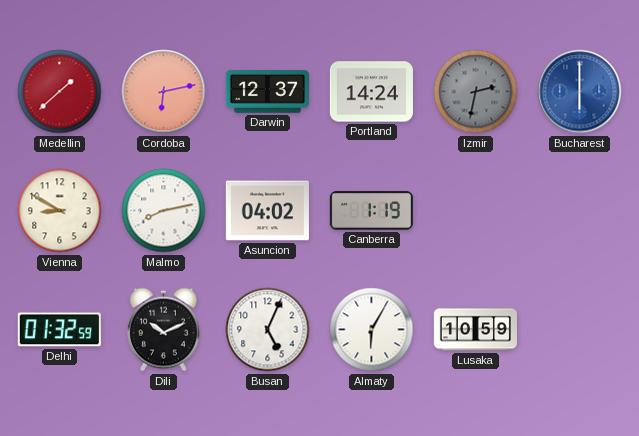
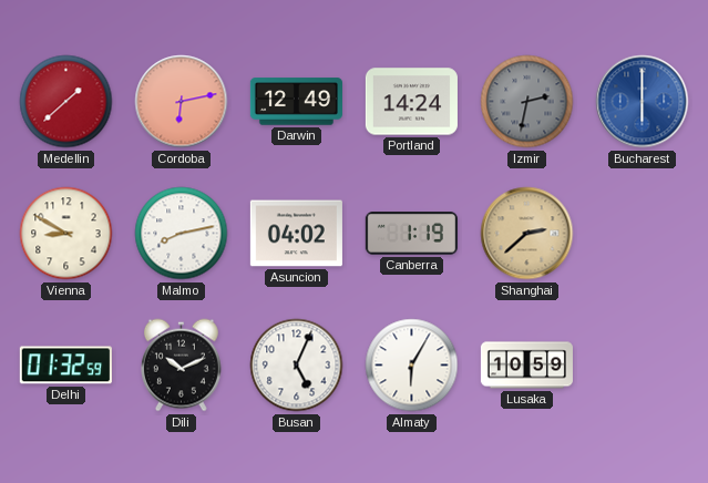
Darwin: 12:37 -> 12:49
Shanghai: none -> 2:38
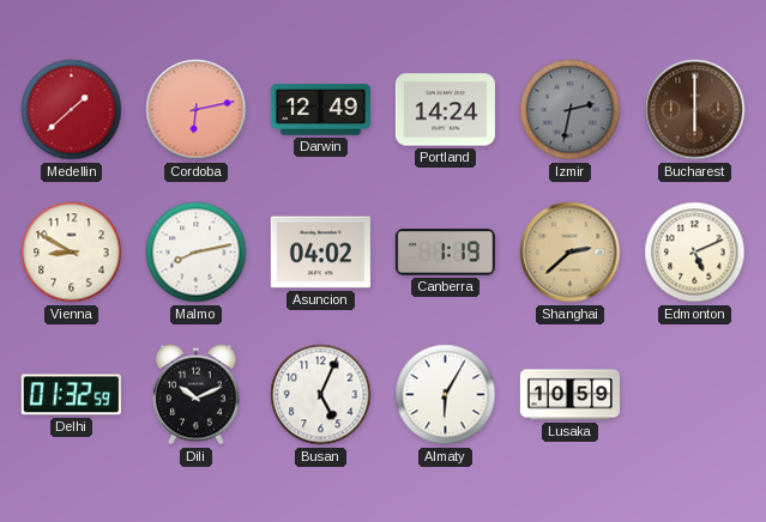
Bucharest dial: blue -> brown
Edmonton: none -> 5:11
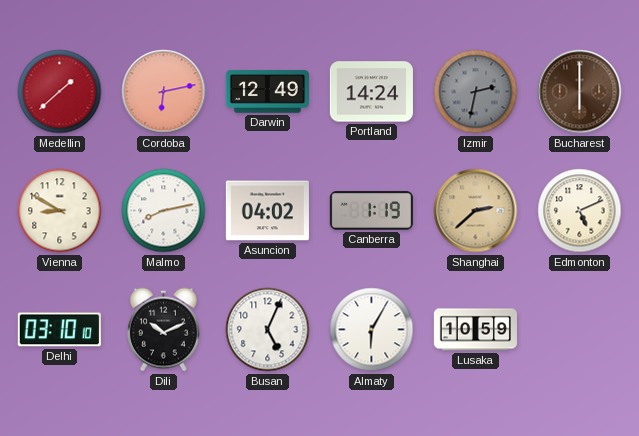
Delhi: 01:32 -> 03:10
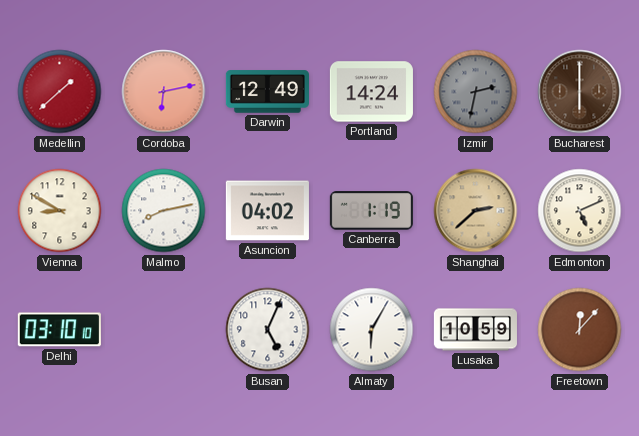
Dili: 10:11 -> none
Freetown: none -> 12:07
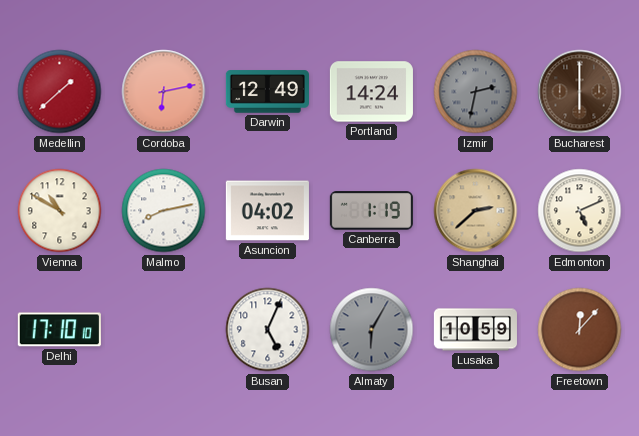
Vienna: 8:50 -> 10:50
Delhi: 03:10 -> 17:10
Almaty dial: white -> grey
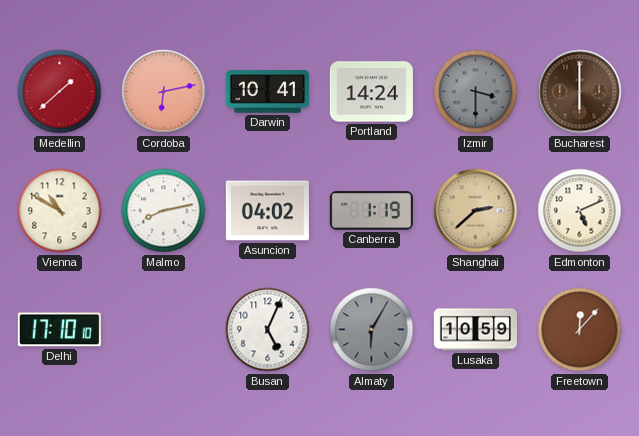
Darwin: 12:49 -> 10:41
Izmir: 2:32 -> 3:30
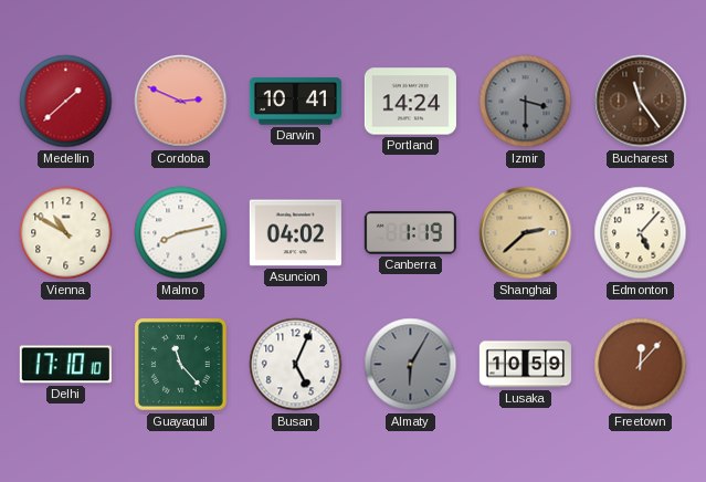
Cordoba: 6:13 -> 2:49
Bucharest: 6:00 -> 11:24
Edmonton: 5:11 -> 5:07
Guayaquil: none -> 11:23
